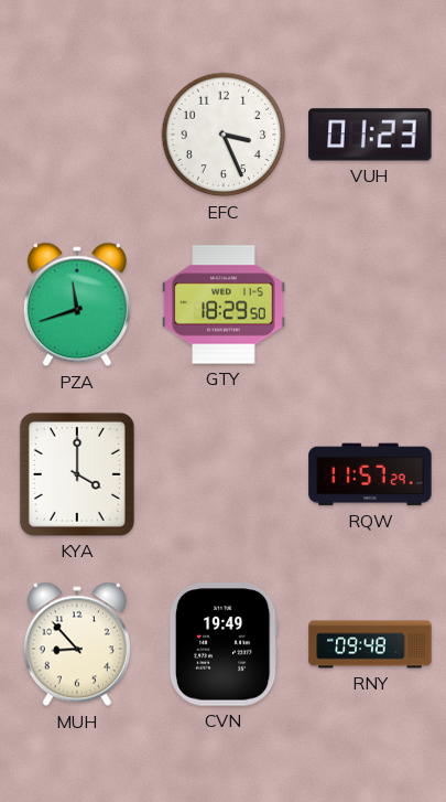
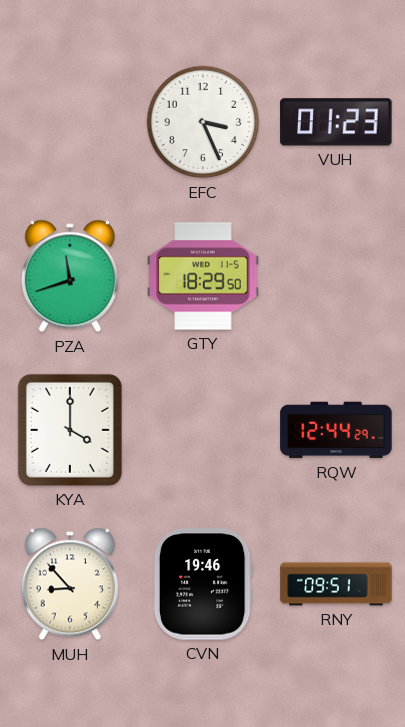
RQW: 11:57 -> 12:44
CVN: 19:49 -> 19:46
RNY: 09:48 -> 09:51
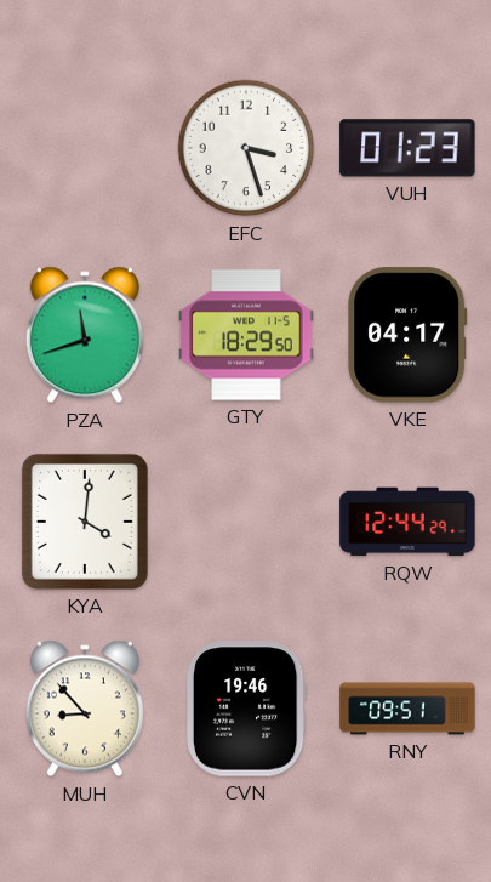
EFC: 3:26 -> 3:27
VKE: none -> 04:17
KYA: 4:00 -> 4:01
